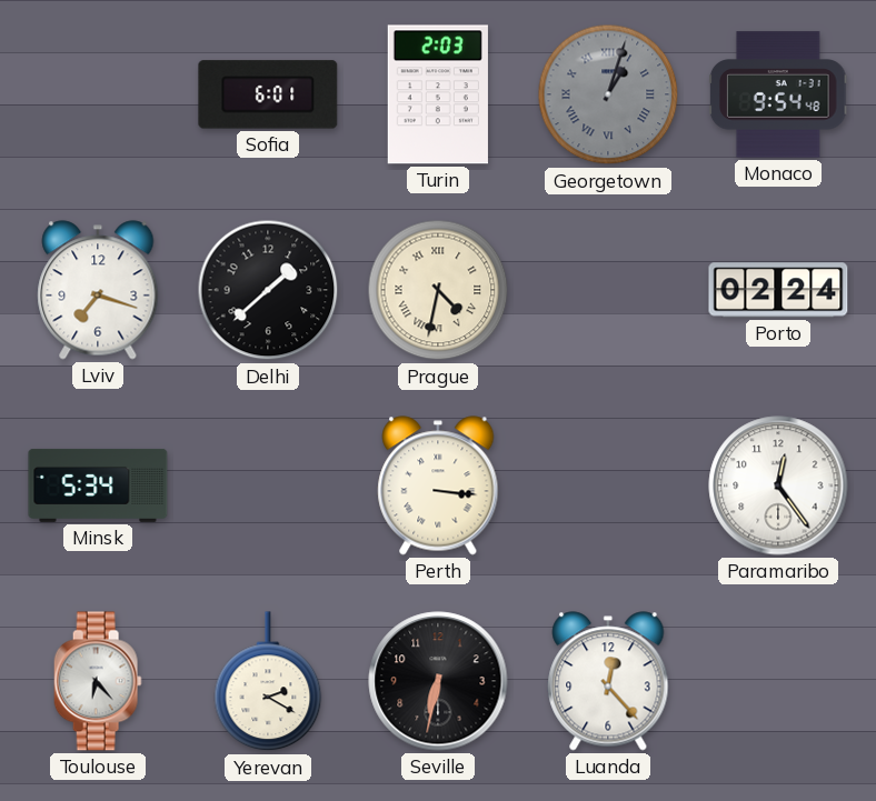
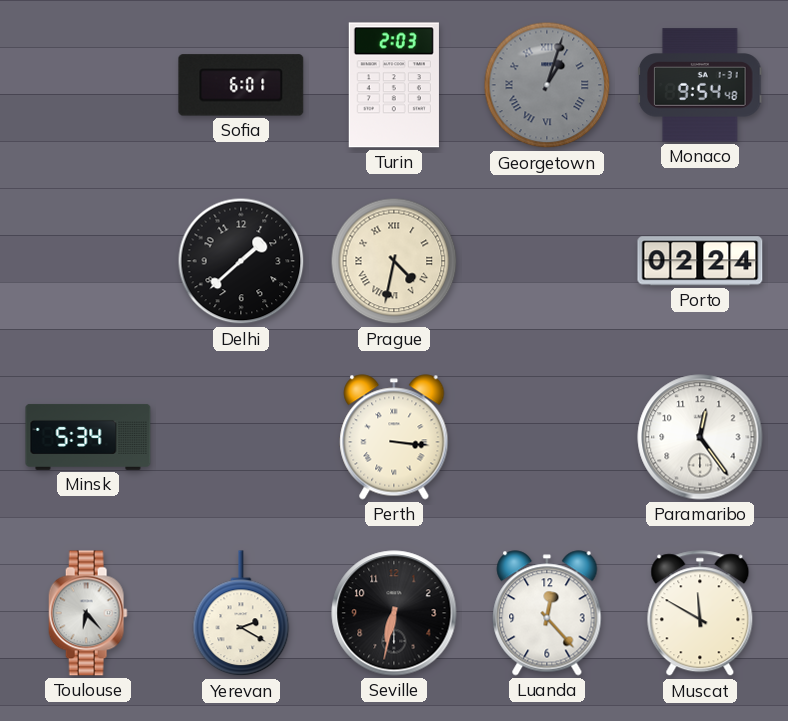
Lviv: 7:18 -> none
Muscat: none -> 11:50
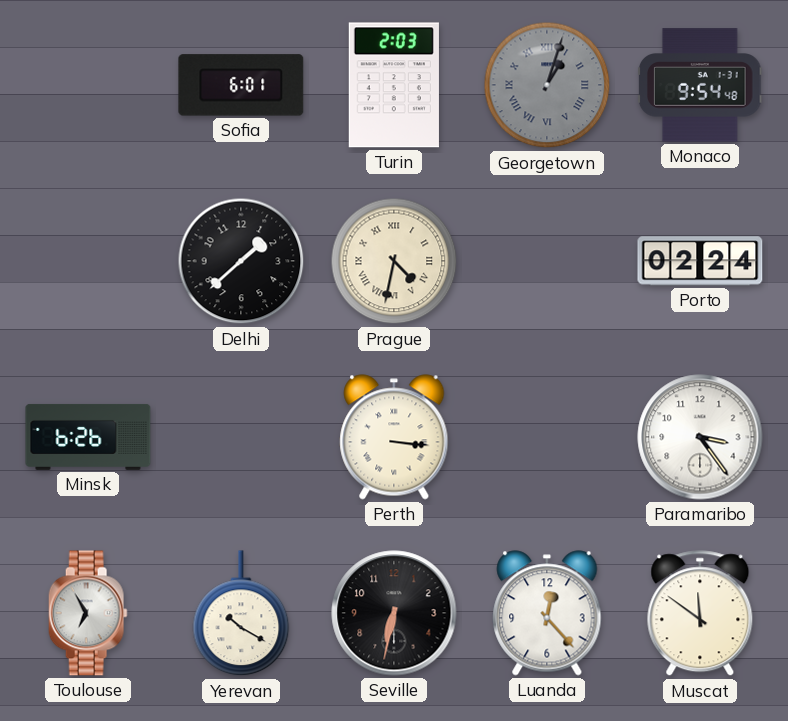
Minsk: 5:34 -> 6:26
Paramaribo: 12:24 -> 3:24
Toulouse: 6:23 -> 6:55
Yerevan: 2:20 -> 10:20
Muscat: 11:50 -> 11:51
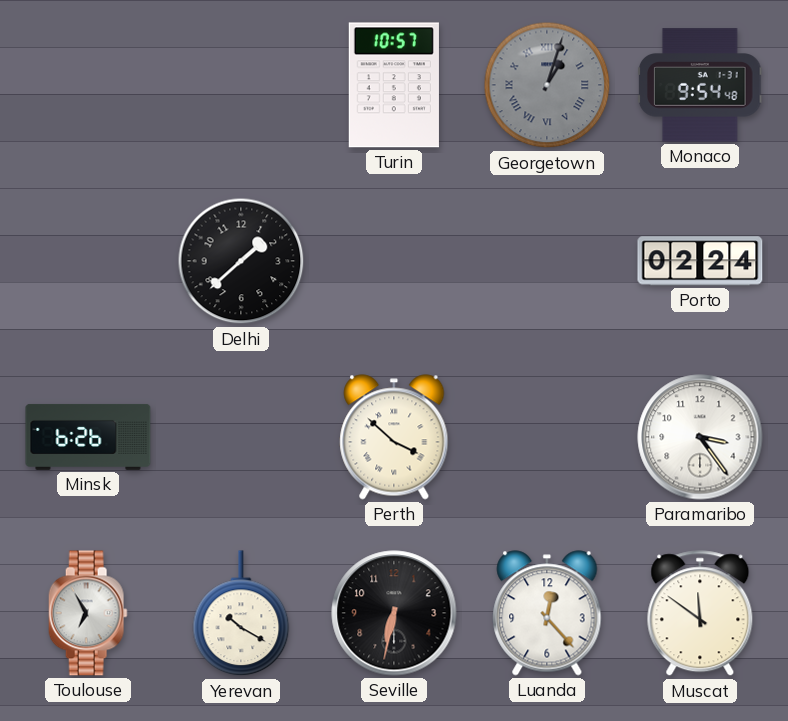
Sofia: 6:01 -> none
Turin: 2:03 -> 10:57
Prague: 4:32 -> none
Perth: 3:16 -> 3:52
